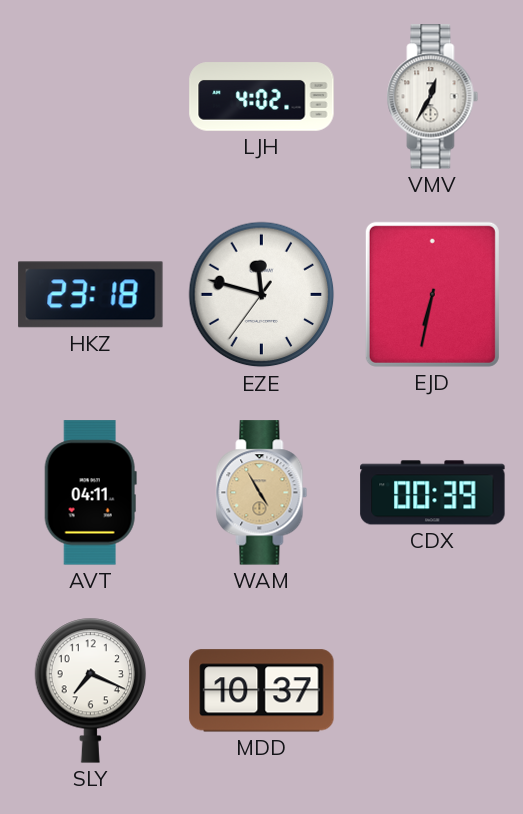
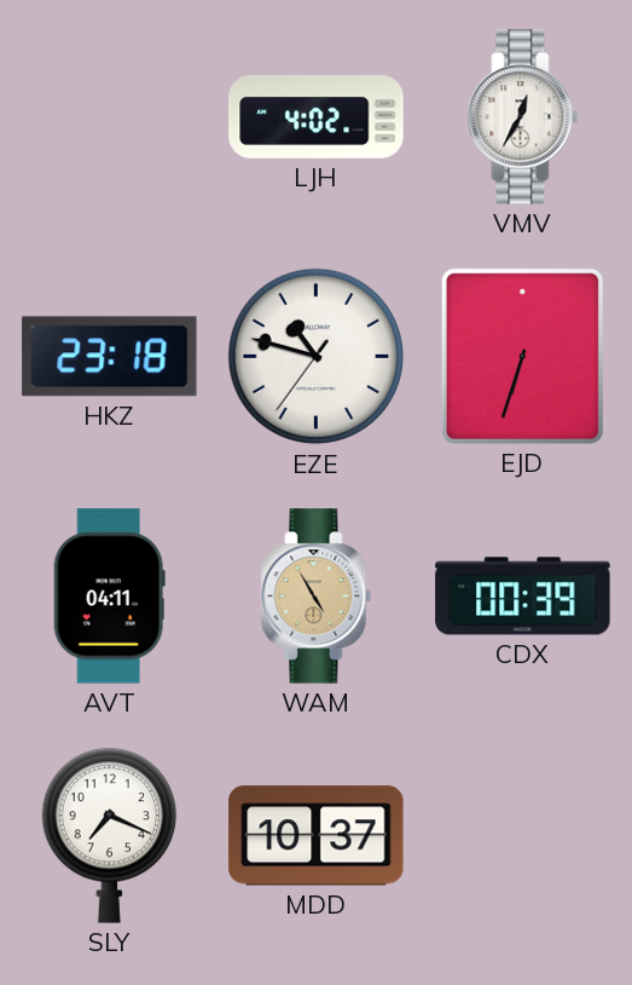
EZE: 11:47 -> 10:47
EJD: 6:32 -> 6:33
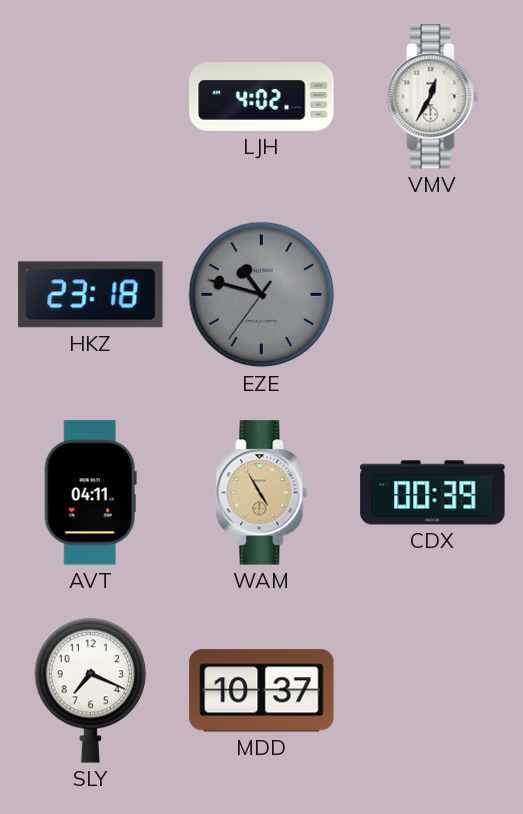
EZE dial: white -> grey
EJD: 6:33 -> none
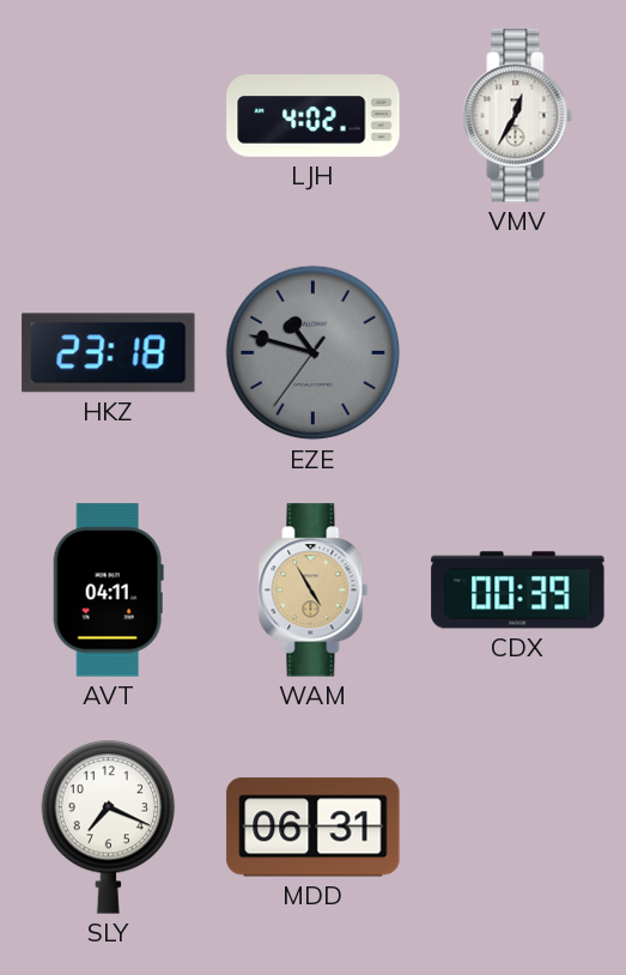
MDD: 10:37 -> 06:31
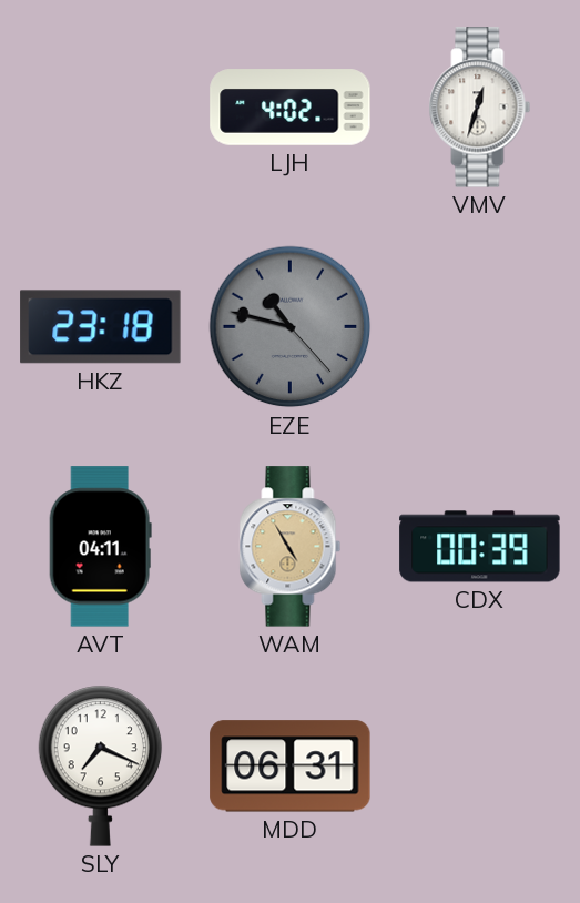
VMV: 12:35 -> 12:33
EZE: 10:47:36 -> 10:47:23
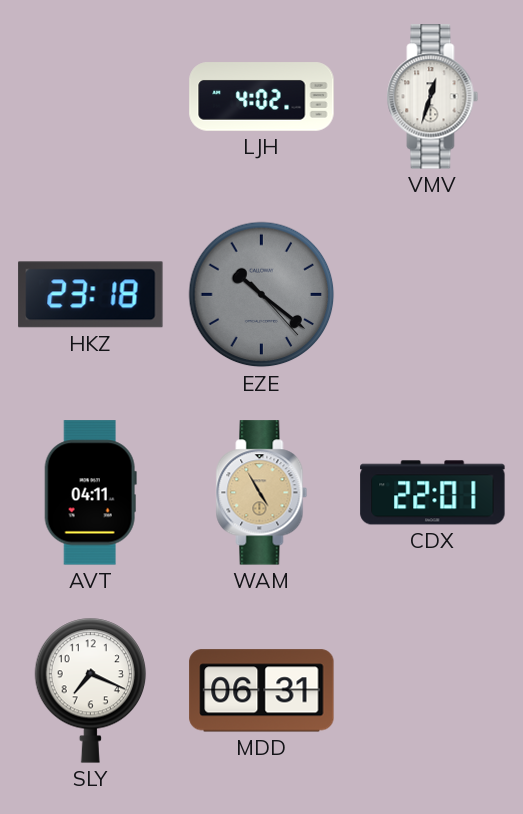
EZE: 10:47 -> 10:21
CDX: 00:39 -> 22:01
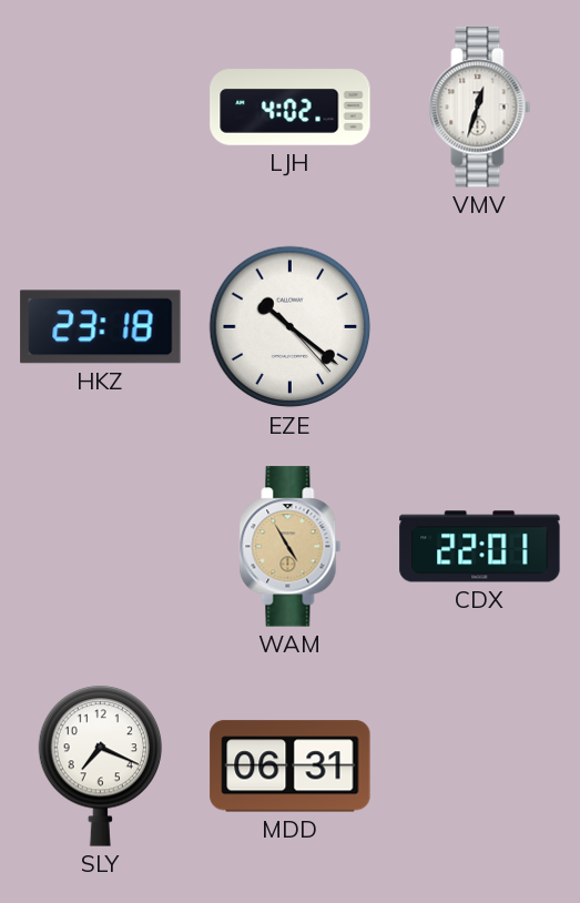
EZE dial: grey -> white
AVT: 04:11 -> none
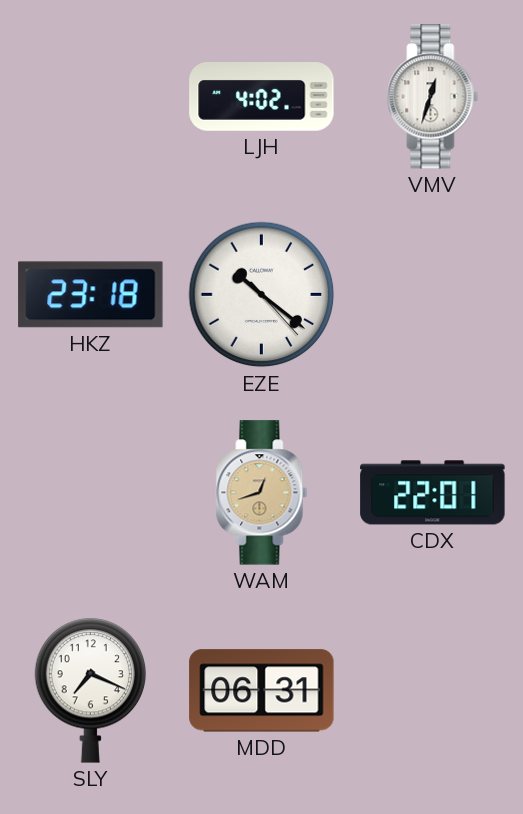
WAM: 4:55 -> 12:42
